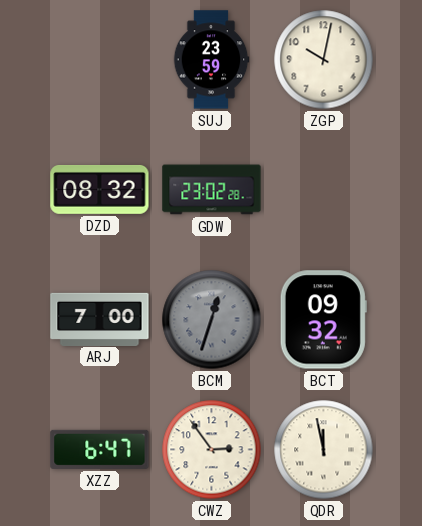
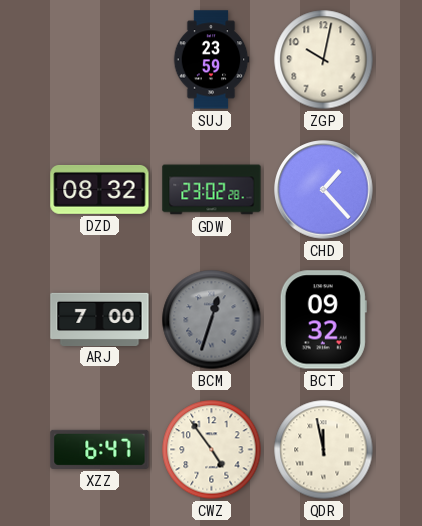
CHD: none -> 1:23
CWZ: 2:54 -> 4:54
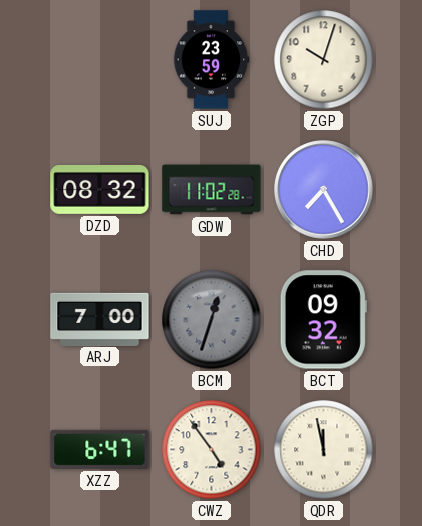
ZGP: 10:02 -> 10:03
GDW: 23:02 -> 11:02
CHD: 1:23 -> 7:25
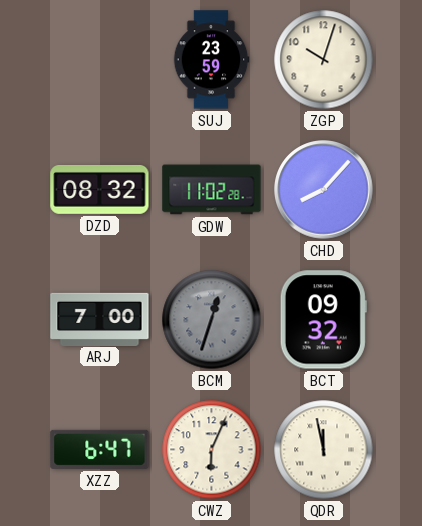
CHD: 7:25 -> 8:07
CWZ: 4:54 -> 6:04
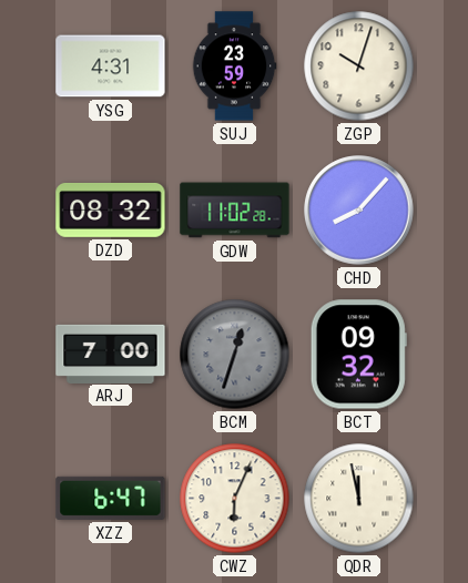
YSG: none -> 4:31
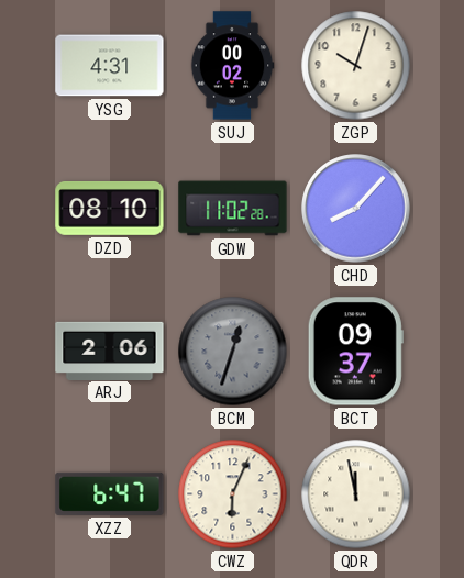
SUJ: 23:59 -> 00:02
DZD: 08:32 -> 08:10
ARJ: 7:00 -> 2:06
BCT: 09:32 -> 09:37
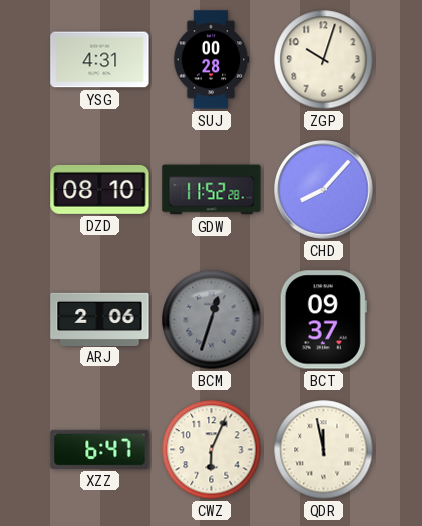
SUJ: 00:02 -> 00:28
GDW: 11:02 -> 11:52
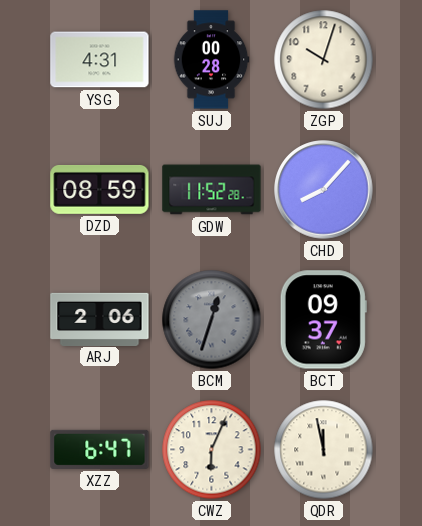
DZD: 08:10 -> 08:59
